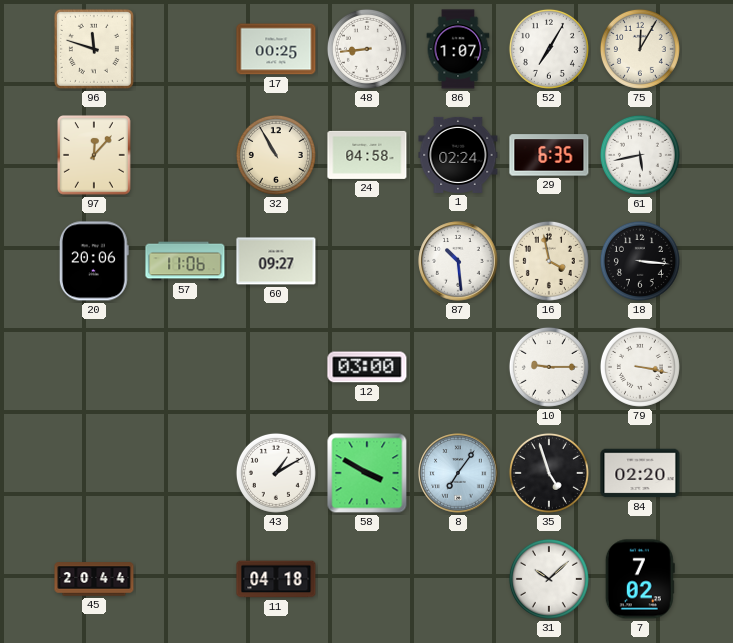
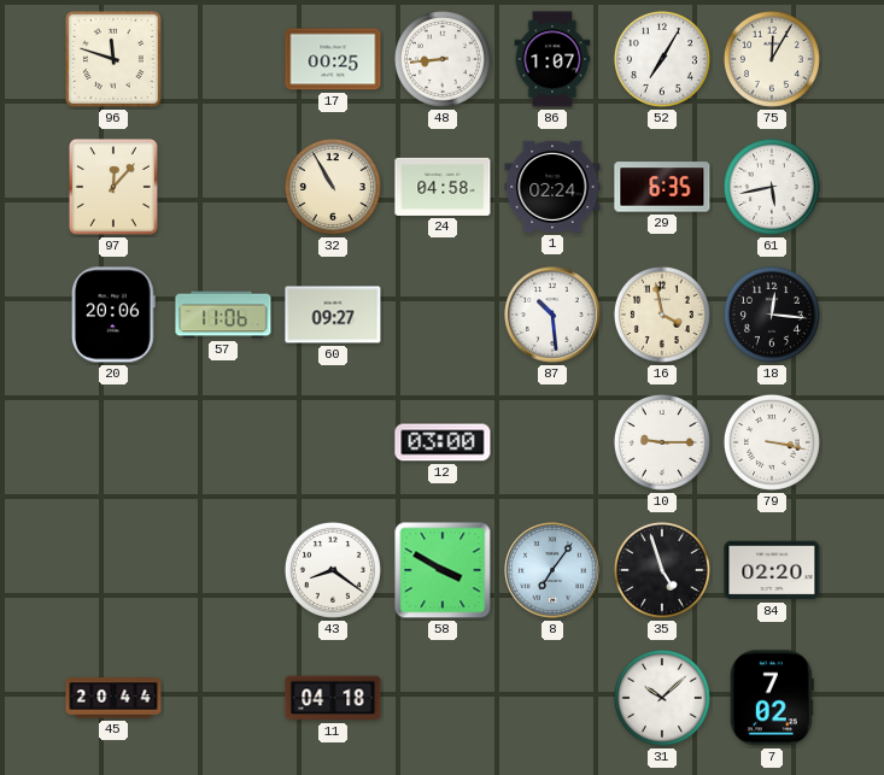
18: 3:16 -> 12:16
43: 1:10 -> 8:21
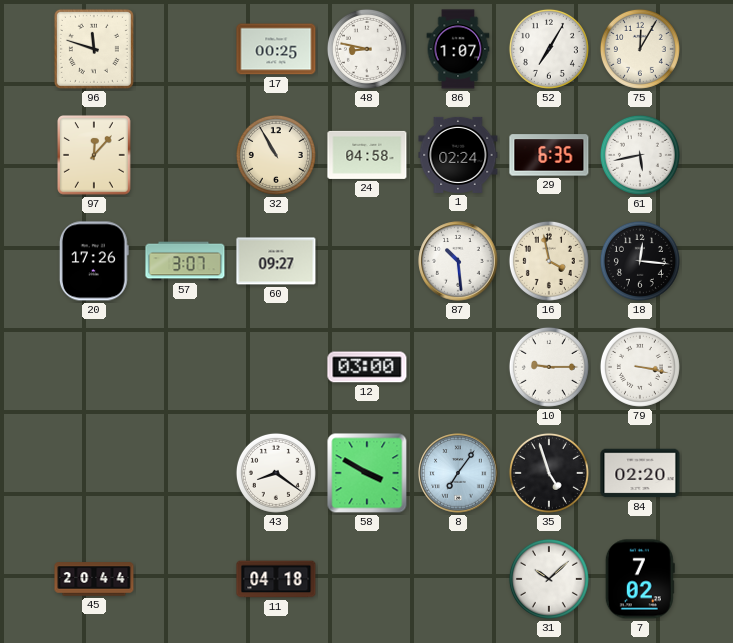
48: 8:44 -> 8:47
20: 20:06 -> 17:26
57: 11:06 -> 3:07
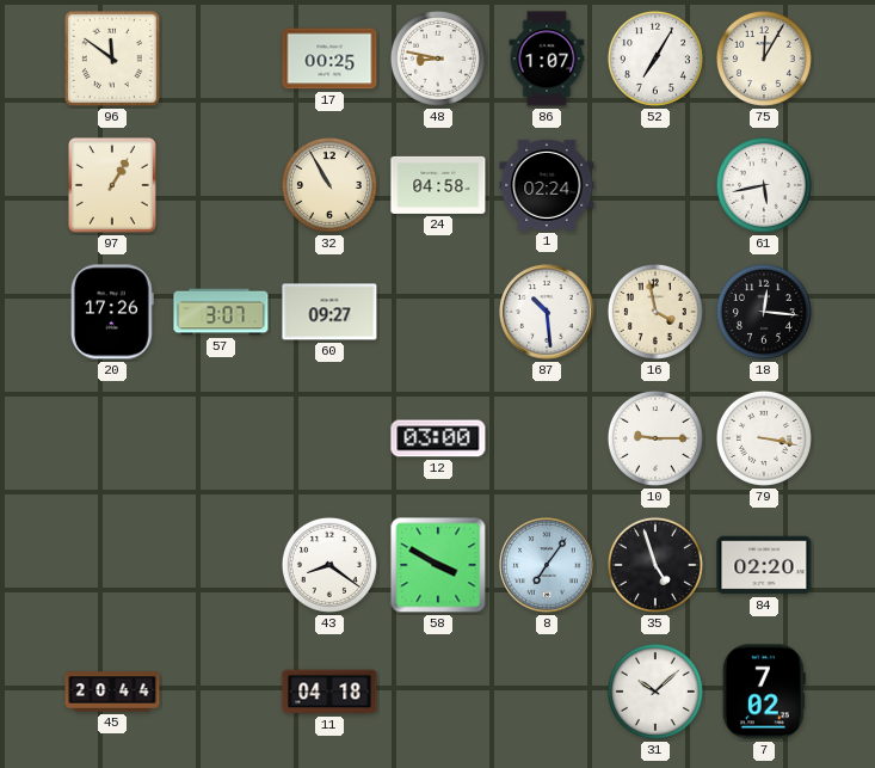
96: 11:48 -> 11:51
97: 12:07 -> 1:05
29: 6:35 -> none
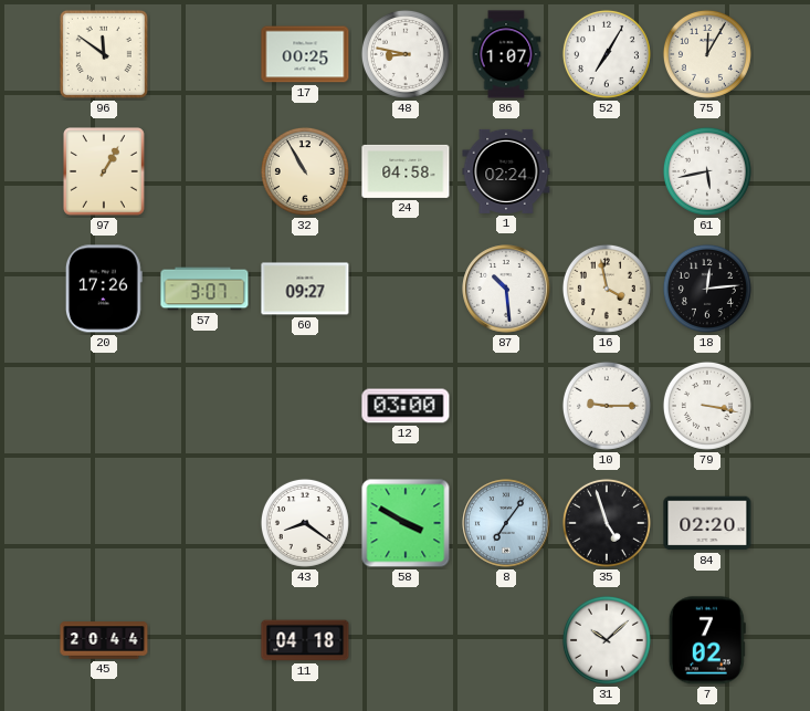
18: 12:16 -> 12:14
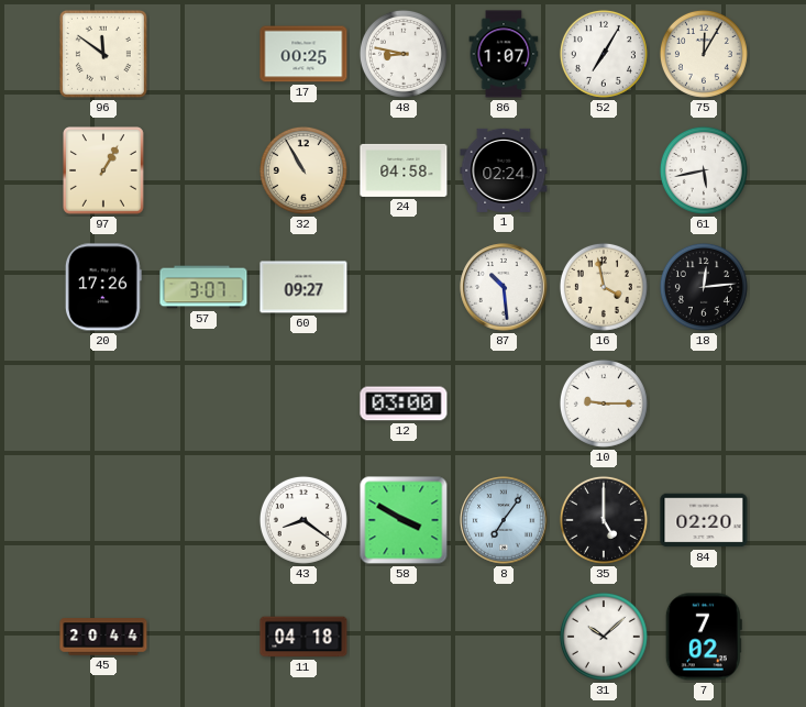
79: 3:17 -> none
35: 4:57 -> 5:00
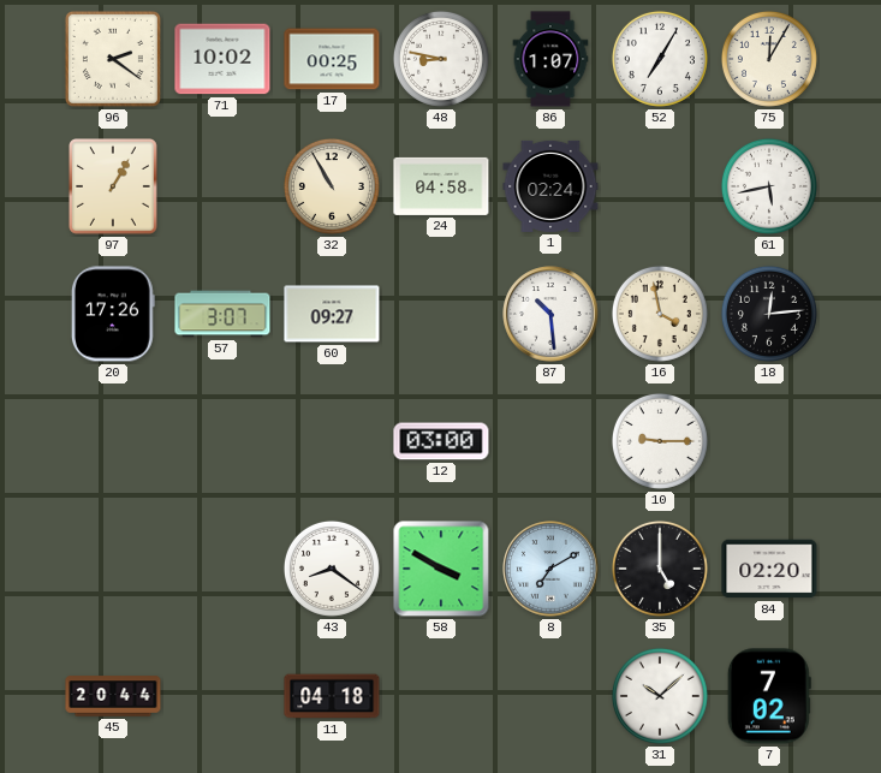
96: 11:51 -> 2:21
71: none -> 10:02
8: 7:06 -> 7:10
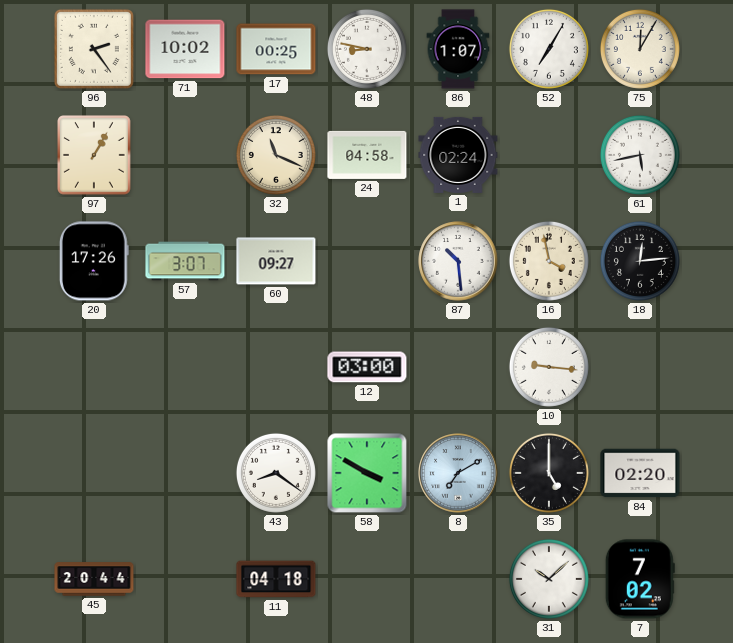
96: 2:21 -> 2:24
32: 10:55 -> 11:19
10: 9:15 -> 9:16
